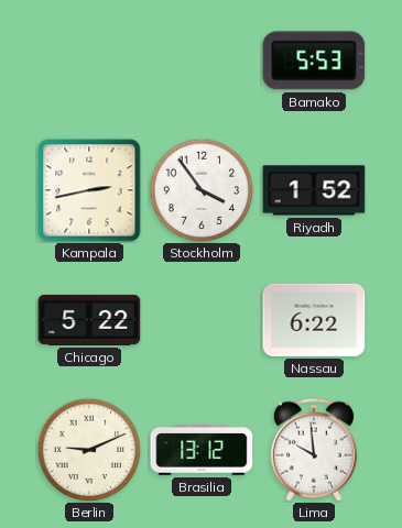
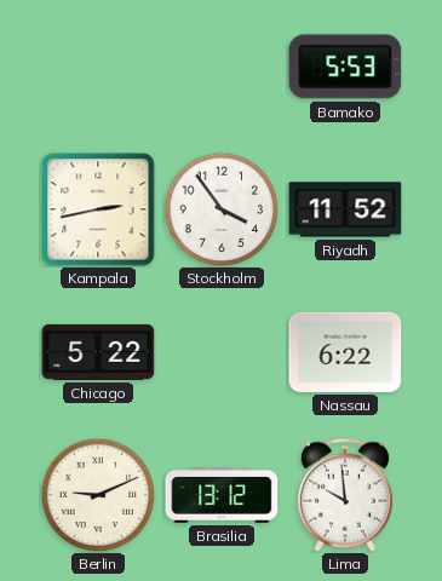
Riyadh: 1:52 -> 11:52
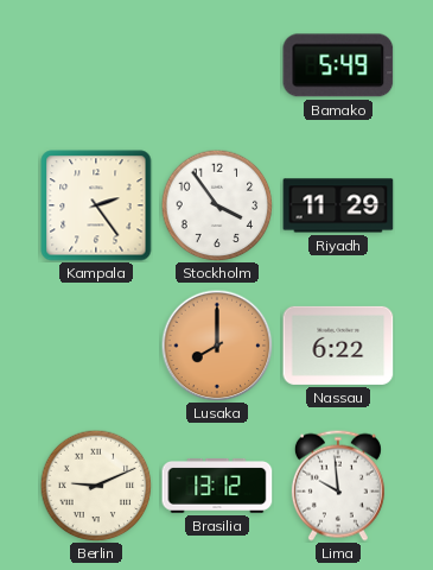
Bamako: 5:53 -> 5:49
Kampala: 2:43 -> 2:24
Riyadh: 11:52 -> 11:29
Chicago: 5:22 -> none
Lusaka: none -> 8:00
